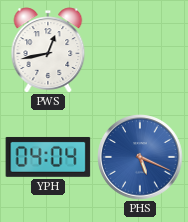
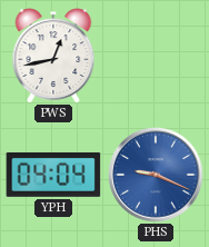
PHS: 5:19 -> 9:19
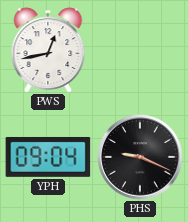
YPH: 04:04 -> 09:04
PHS dial: blue -> black
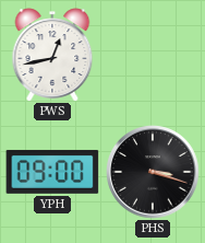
YPH: 09:04 -> 09:00
PHS: 9:19 -> 3:18
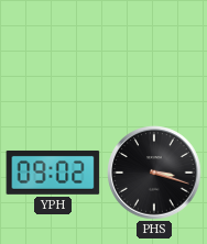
PWS: 12:43 -> none
YPH: 09:00 -> 09:02
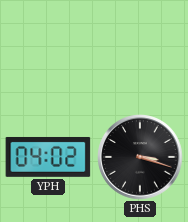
YPH: 09:02 -> 04:02
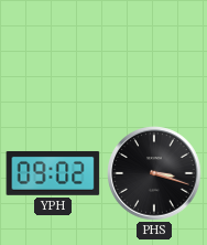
YPH: 04:02 -> 09:02
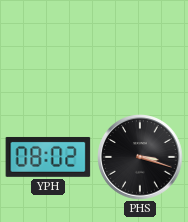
YPH: 09:02 -> 08:02
